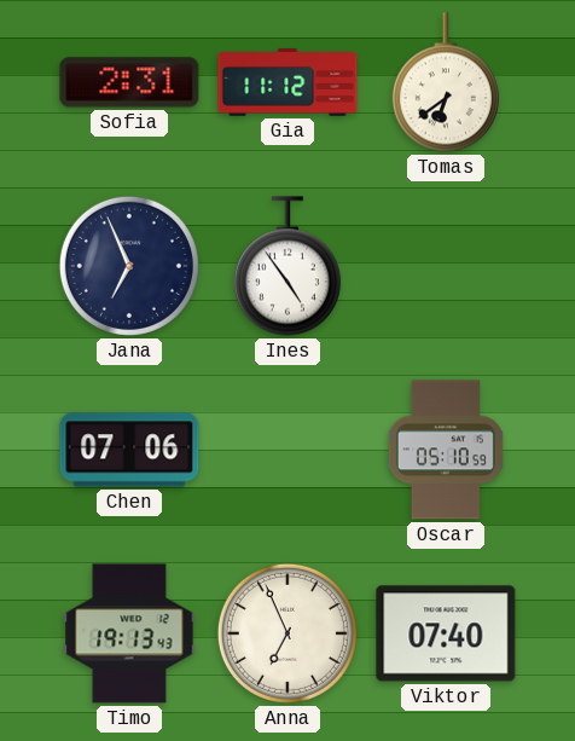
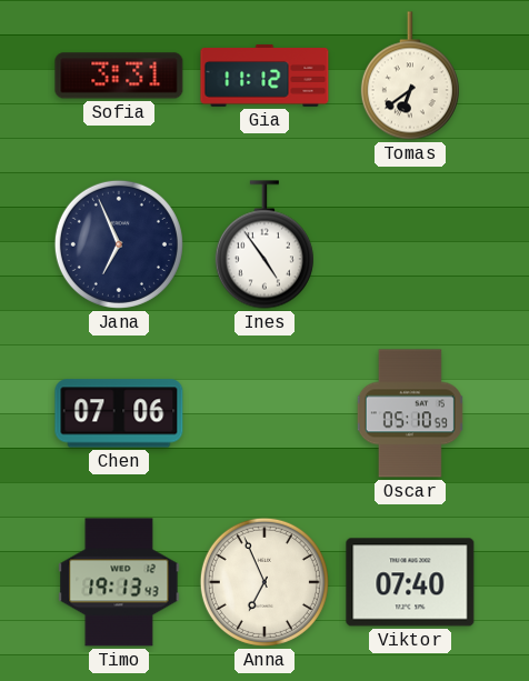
Sofia: 2:31 -> 3:31
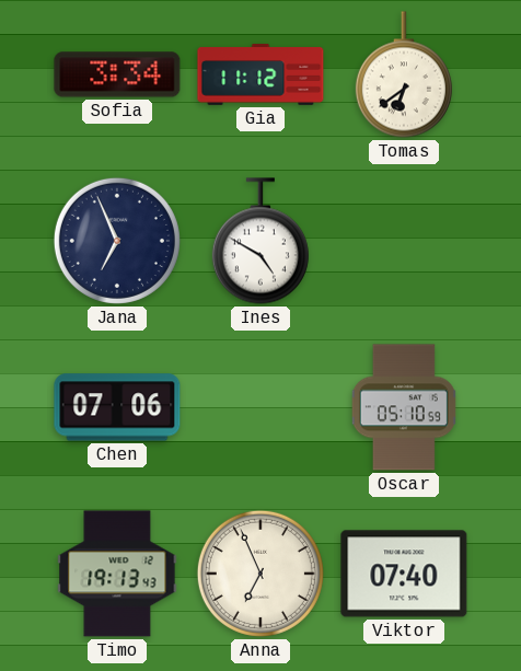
Sofia: 3:31 -> 3:34
Ines: 4:54 -> 4:50
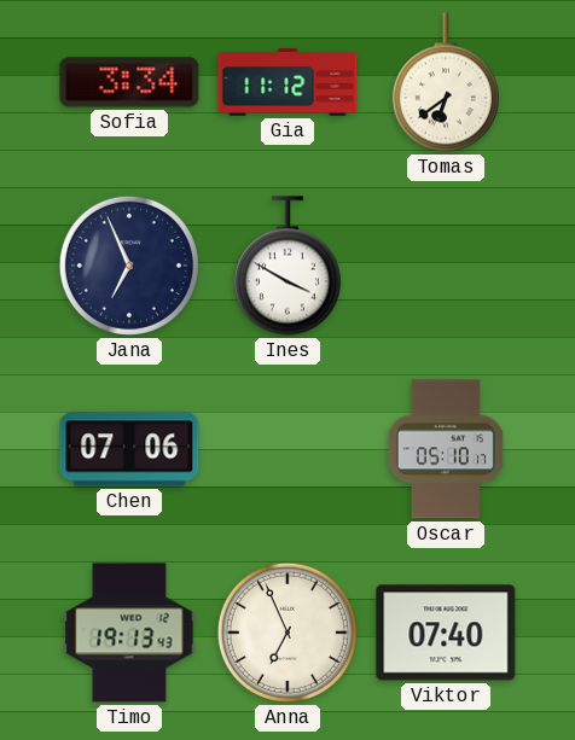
Ines: 4:50 -> 3:50
Oscar: 05:10:59 -> 05:10:17
